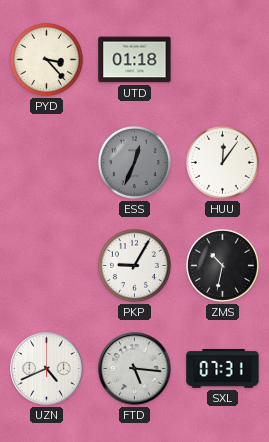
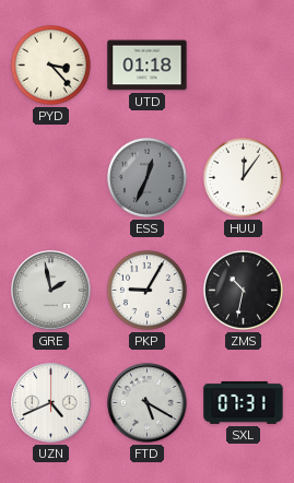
GRE: none -> 1:58
FTD: 5:16 -> 5:20
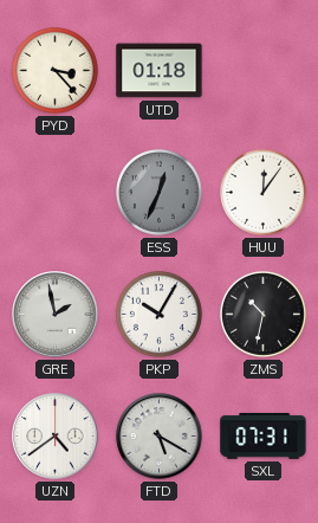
PKP: 9:05 -> 10:05
UZN: 4:41 -> 4:39
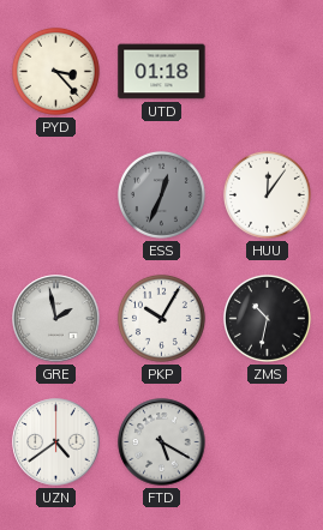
SXL: 07:31 -> none
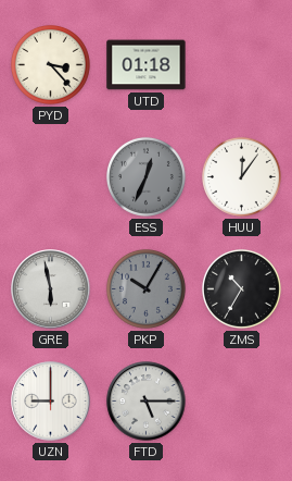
GRE: 1:58 -> 5:58
PKP dial: white -> grey
ZMS: 10:32 -> 10:35
UZN: 4:39 -> 9:00
FTD: 5:20 -> 5:15
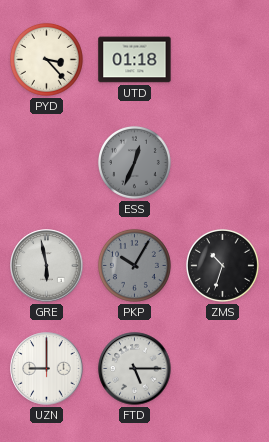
HUU: 12:06 -> none
ZMS: 10:35 -> 10:33
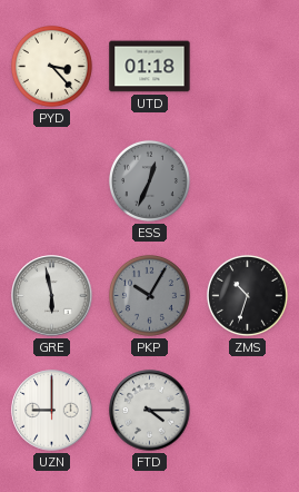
FTD: 5:15 -> 4:15
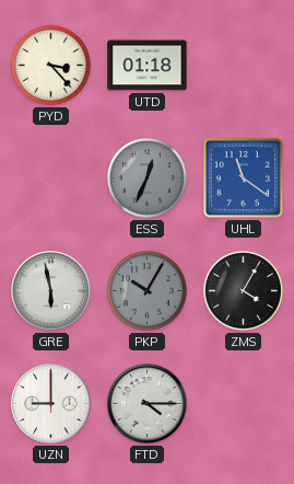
UHL: none -> 11:21
ZMS: 10:33 -> 4:05
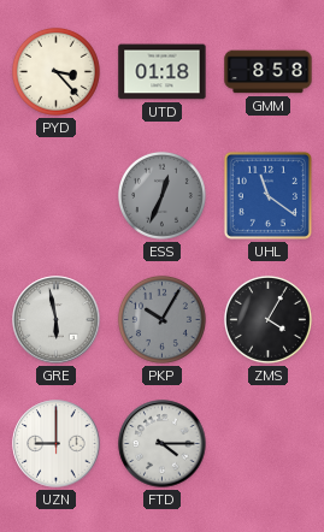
GMM: none -> 8:58
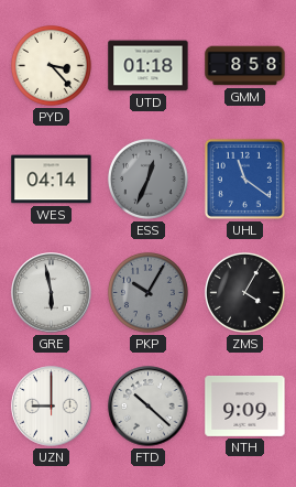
WES: none -> 04:14
FTD: 4:15 -> 10:22
NTH: none -> 9:09
